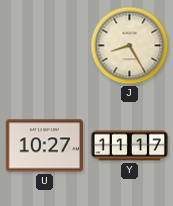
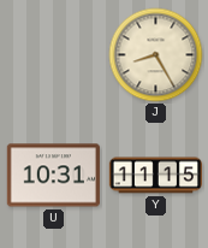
U: 10:27 -> 10:31
Y: 11:17 -> 11:15
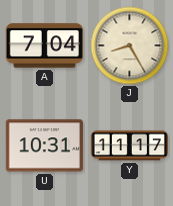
A: none -> 7:04
Y: 11:15 -> 11:17
